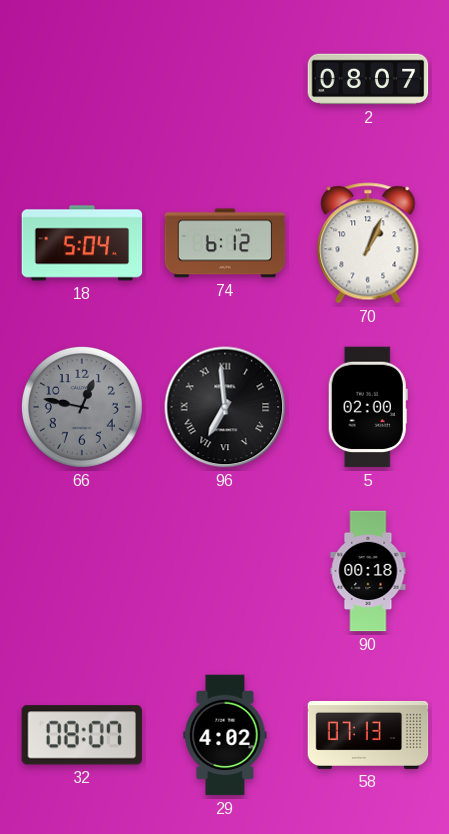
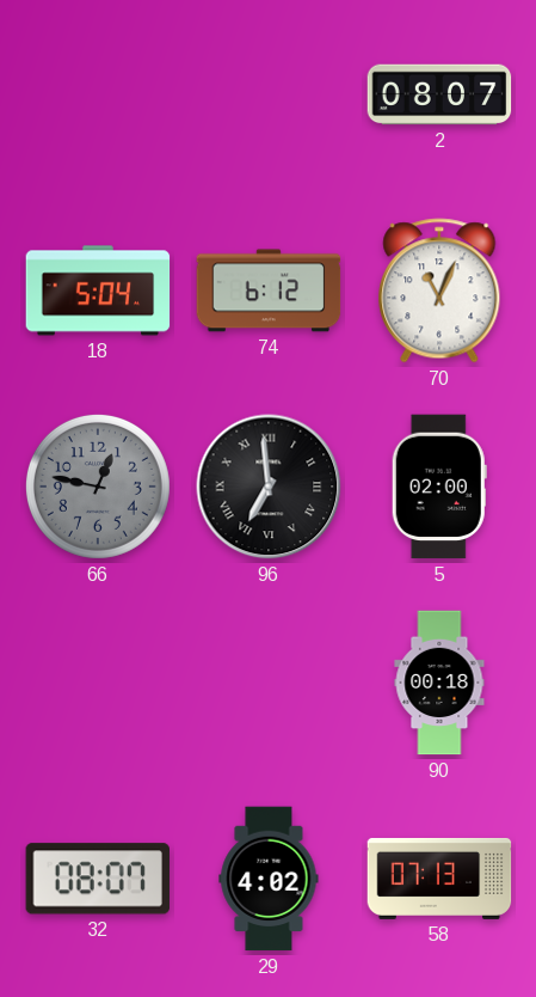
70: 1:04 -> 11:04
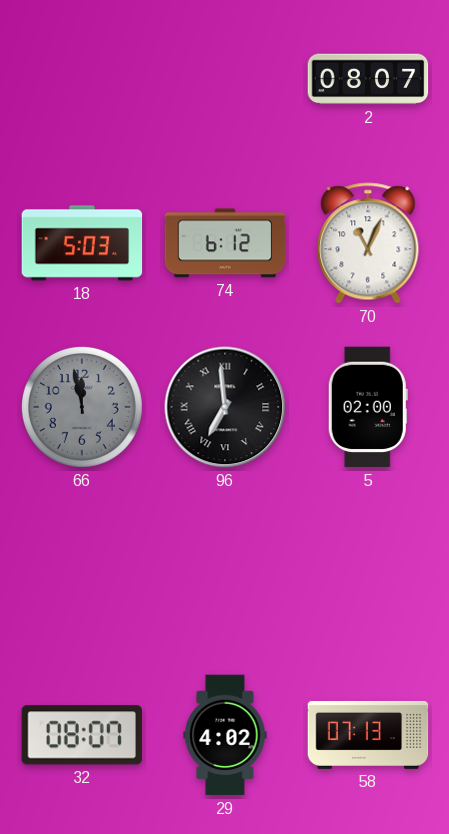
18: 5:04 -> 5:03
66: 12:47 -> 11:58
90: 00:18 -> none
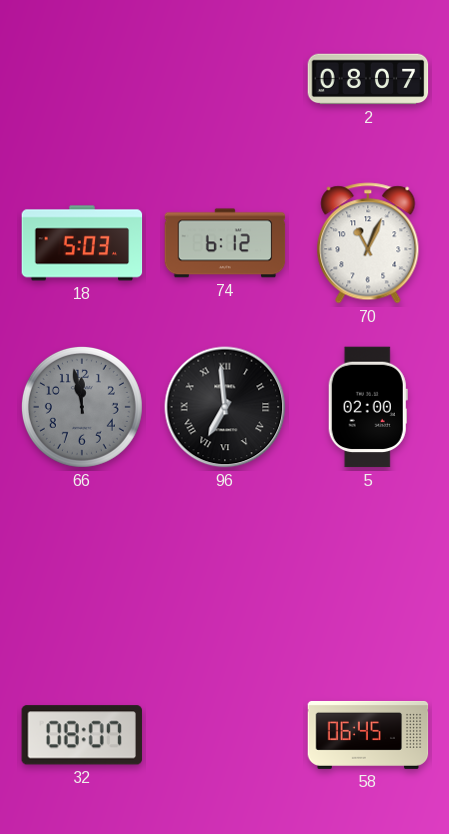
29: 4:02 -> none
58: 07:13 -> 06:45
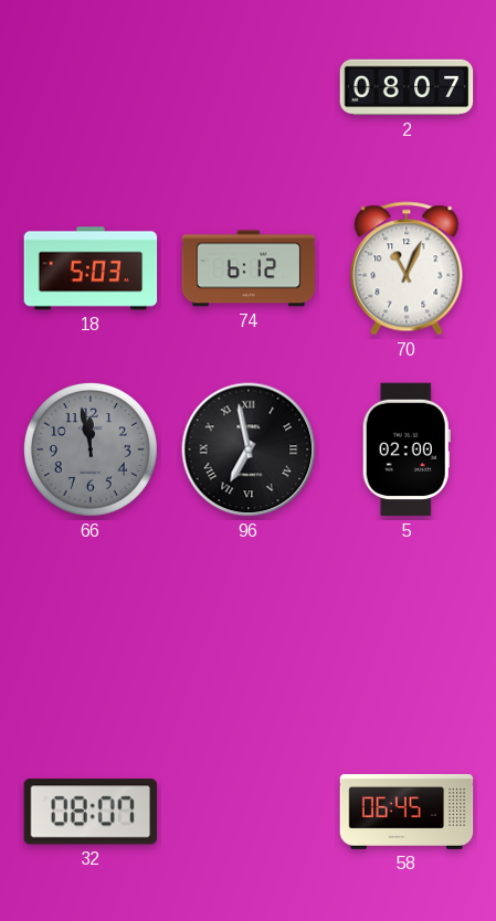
96: 6:59 -> 6:58
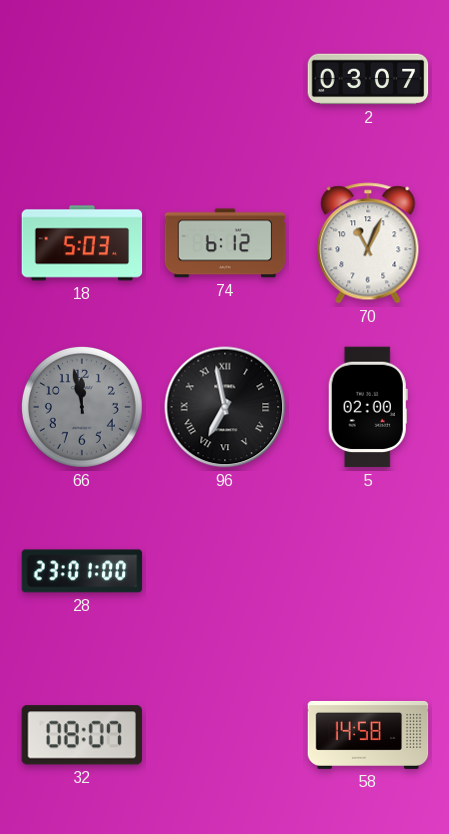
2: 08:07 -> 03:07
28: none -> 23:01
58: 06:45 -> 14:58
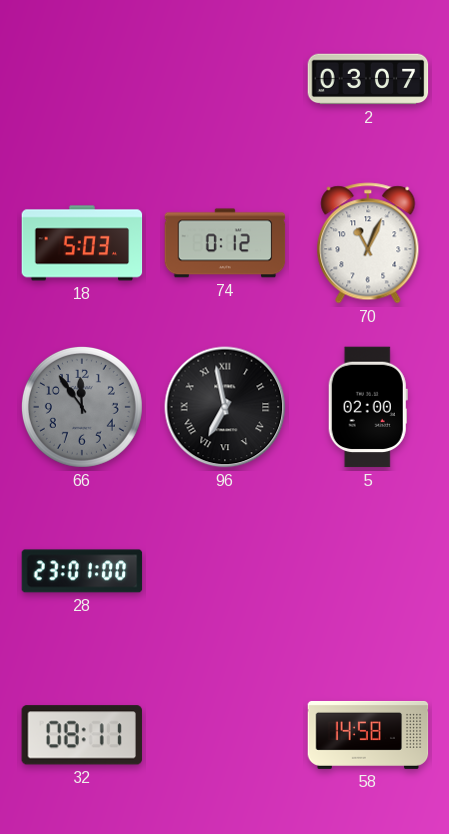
74: 6:12 -> 0:12
66: 11:58 -> 11:54
32: 08:07 -> 08:11
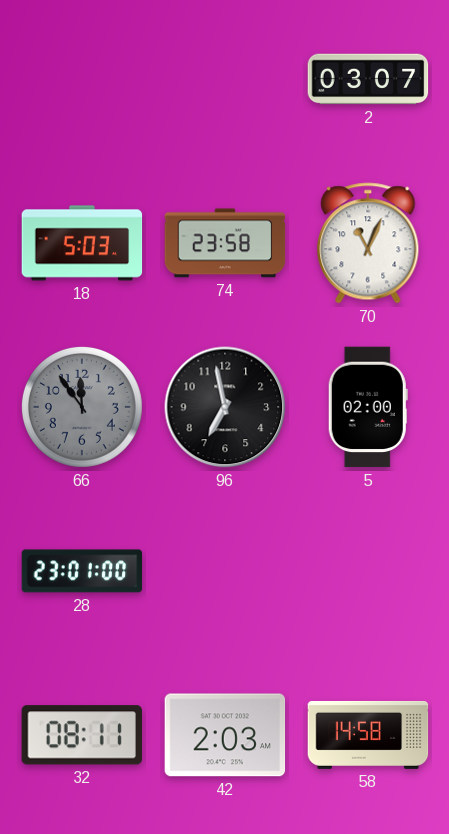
74: 0:12 -> 23:58
96 numerals: Roman -> Arabic
42: none -> 2:03
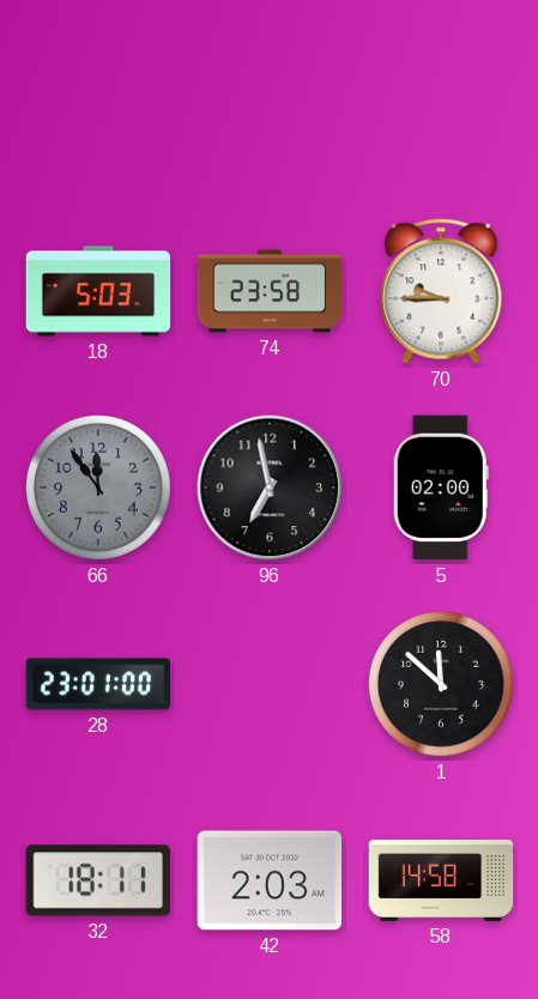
2: 03:07 -> none
70: 11:04 -> 9:45
1: none -> 11:52
32: 08:11 -> 18:11
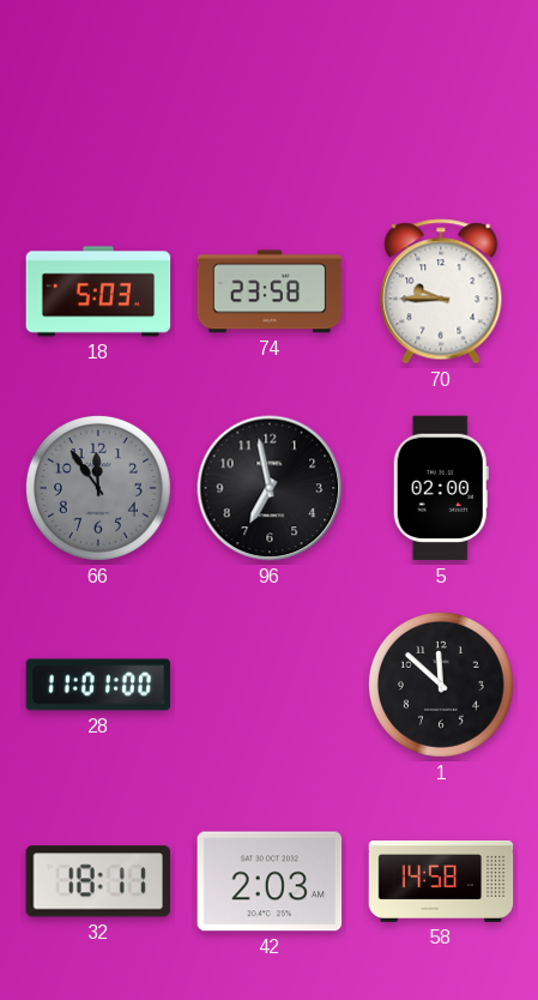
28: 23:01 -> 11:01
